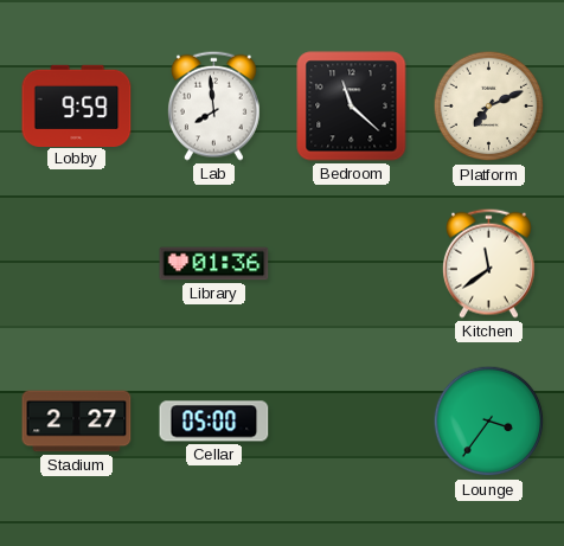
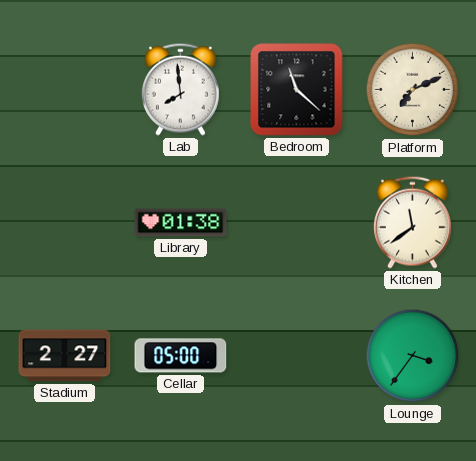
Lobby: 9:59 -> none
Library: 01:36 -> 01:38
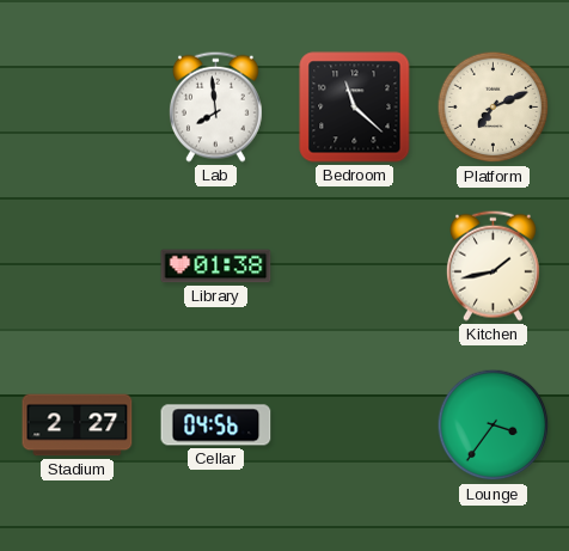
Kitchen: 11:39 -> 1:43
Cellar: 05:00 -> 04:56
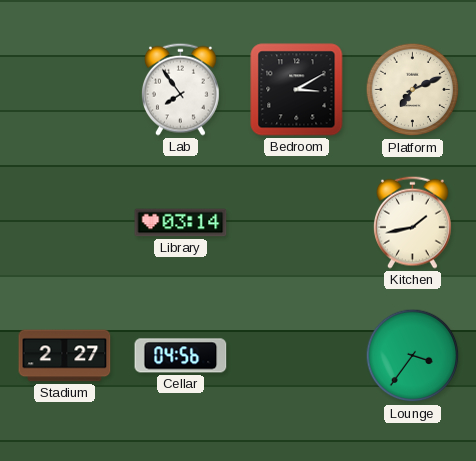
Lab: 7:59 -> 7:54
Bedroom: 11:22 -> 3:10
Library: 01:38 -> 03:14
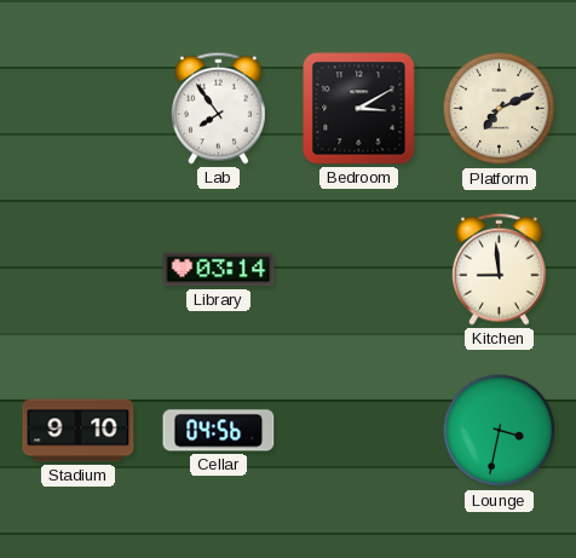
Kitchen: 1:43 -> 8:59
Stadium: 2:27 -> 9:10
Lounge: 3:36 -> 3:32
